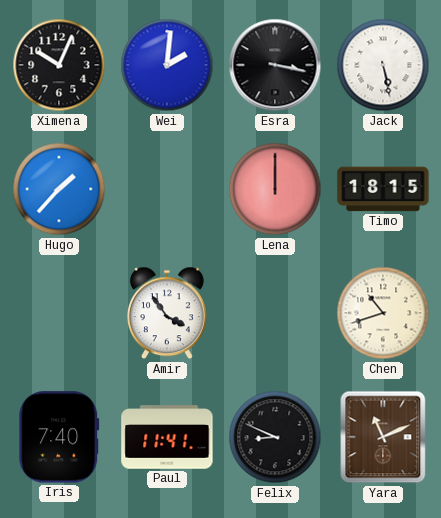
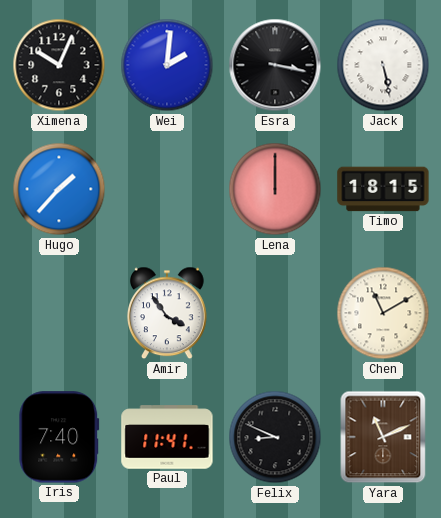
Chen: 10:42 -> 11:10
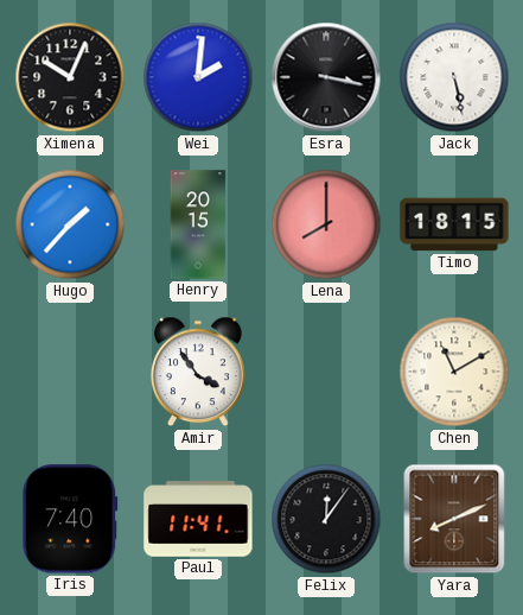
Henry: none -> 20:15
Lena: 12:00 -> 8:00
Felix: 8:49 -> 12:06
Yara: 11:11 -> 8:11
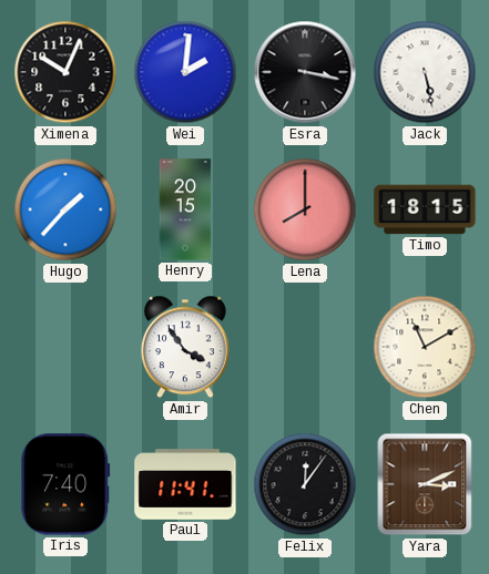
Yara: 8:11 -> 3:11
